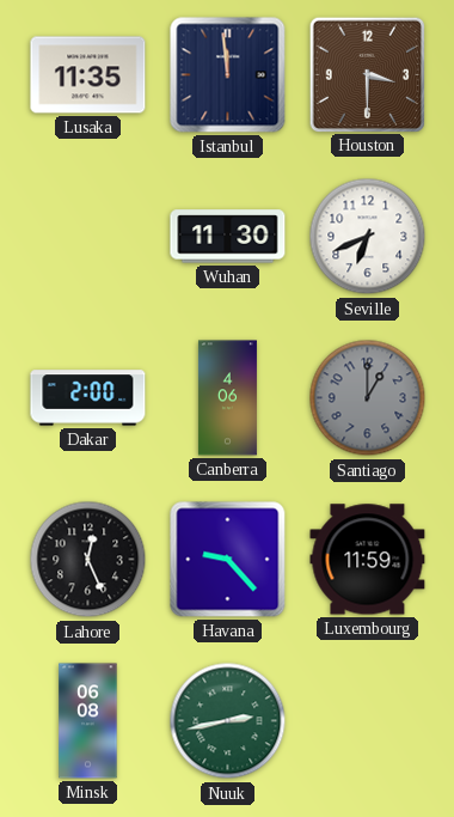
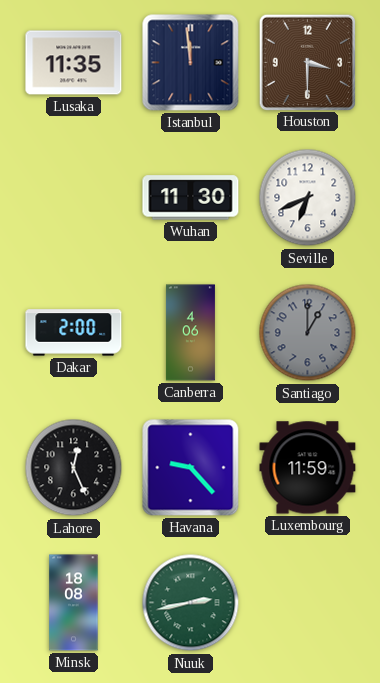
Minsk: 06:08 -> 18:08
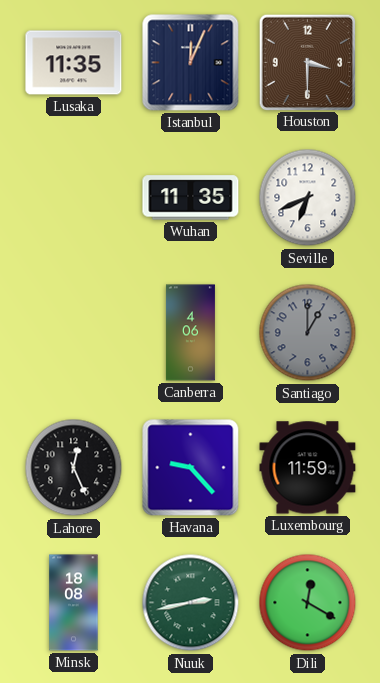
Istanbul: 11:59 -> 12:04
Wuhan: 11:30 -> 11:35
Dakar: 2:00 -> none
Dili: none -> 12:20
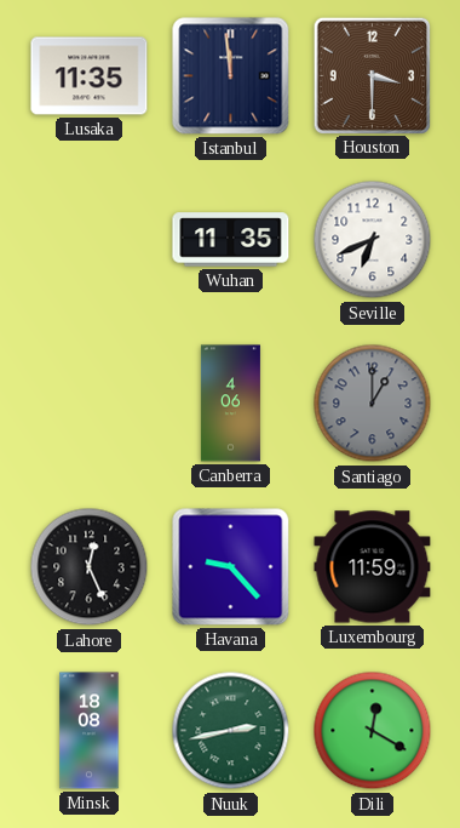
Istanbul: 12:04 -> 11:59
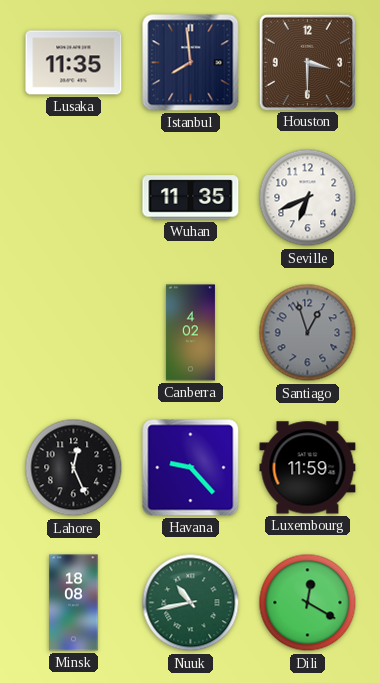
Istanbul: 11:59 -> 7:59
Canberra: 4:06 -> 4:02
Santiago: 1:00 -> 12:57
Nuuk: 2:43 -> 10:43
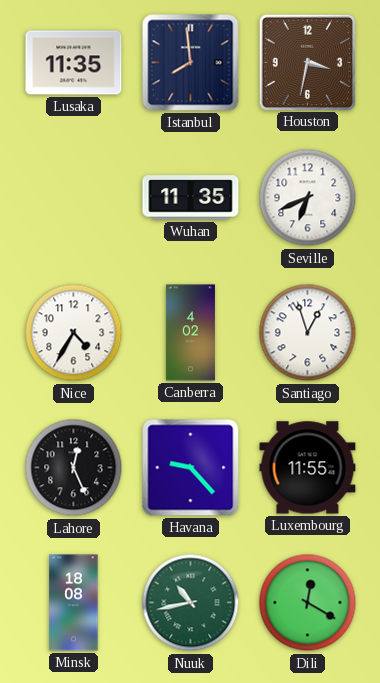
Houston: 3:30 -> 3:32
Nice: none -> 4:35
Santiago dial: grey -> white
Luxembourg: 11:59 -> 11:55
